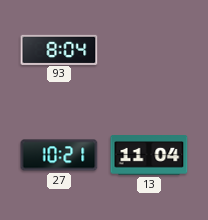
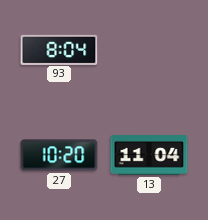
27: 10:21 -> 10:20
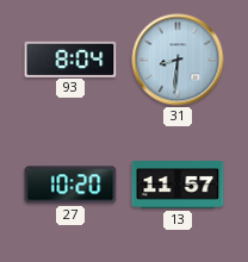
31: none -> 8:31
13: 11:04 -> 11:57
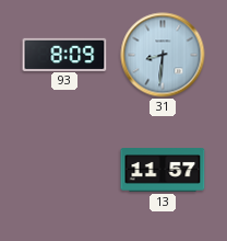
93: 8:04 -> 8:09
27: 10:20 -> none
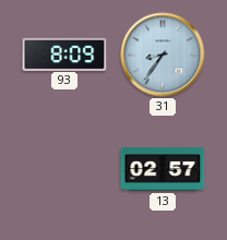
31: 8:31 -> 8:36
13: 11:57 -> 02:57
